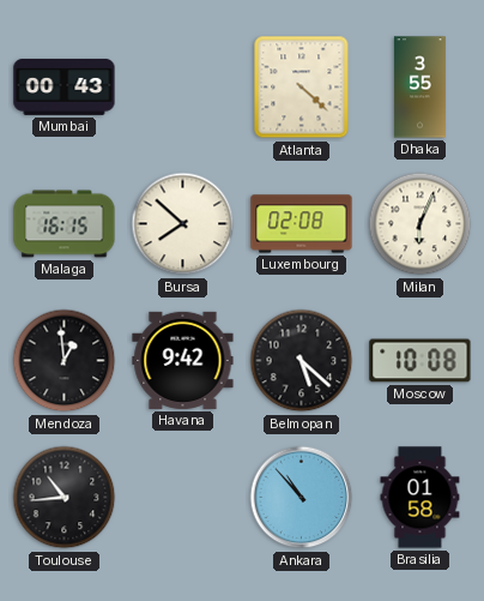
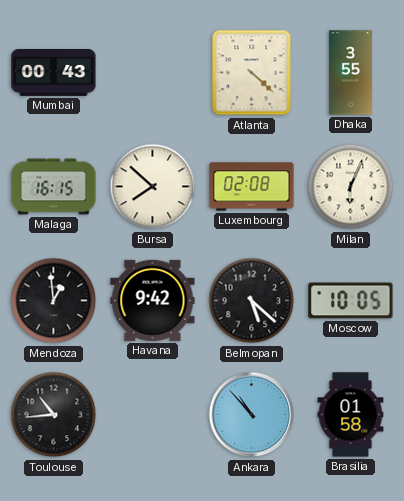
Moscow: 10:08 -> 10:05
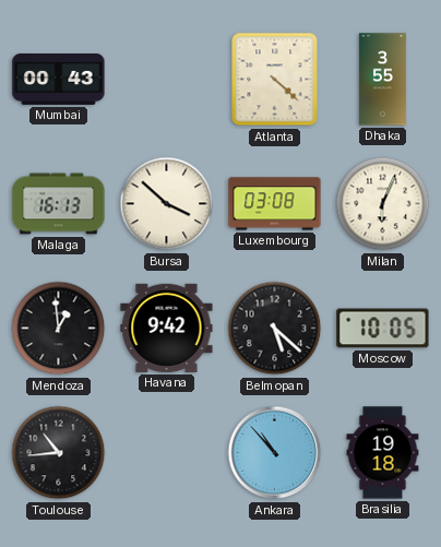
Malaga: 16:15 -> 16:13
Bursa: 7:52 -> 3:52
Luxembourg: 02:08 -> 03:08
Brasilia: 01:58 -> 19:18
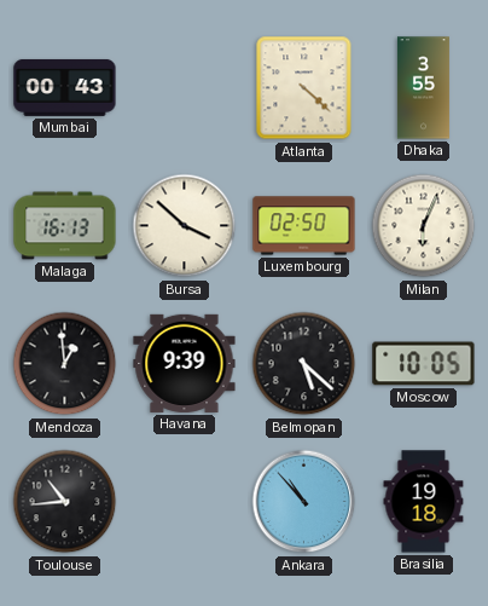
Luxembourg: 03:08 -> 02:50
Havana: 9:42 -> 9:39
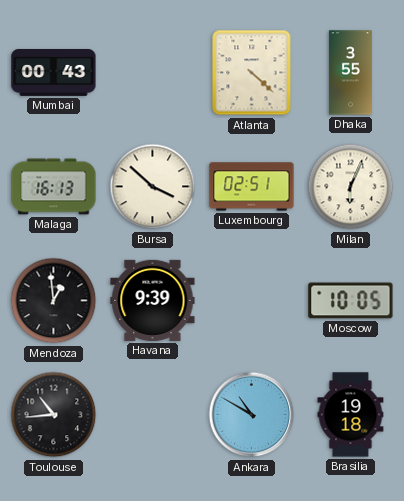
Luxembourg: 02:50 -> 02:51
Belmopan: 5:22 -> none
Ankara: 10:53 -> 10:50
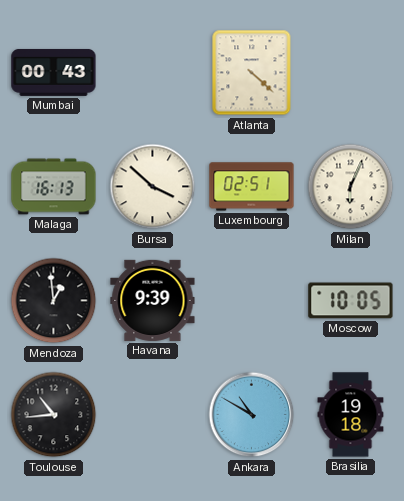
Dhaka: 3:55 -> none
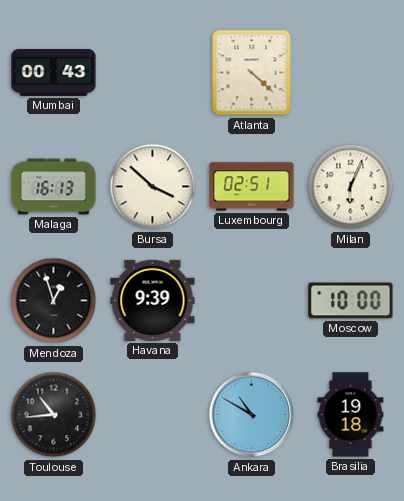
Mendoza: 12:59 -> 12:57
Moscow: 10:05 -> 10:00
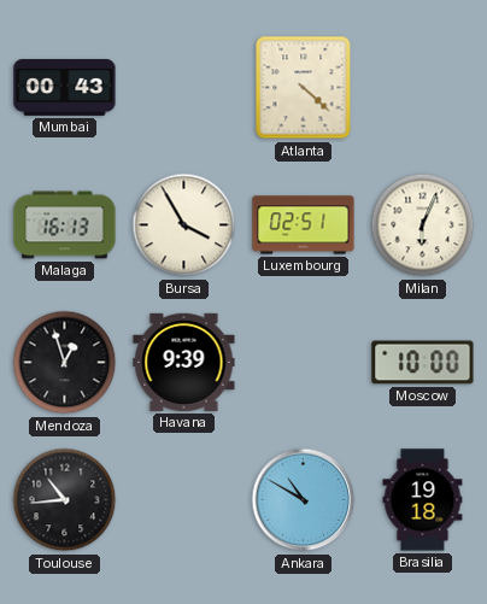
Bursa: 3:52 -> 3:55
